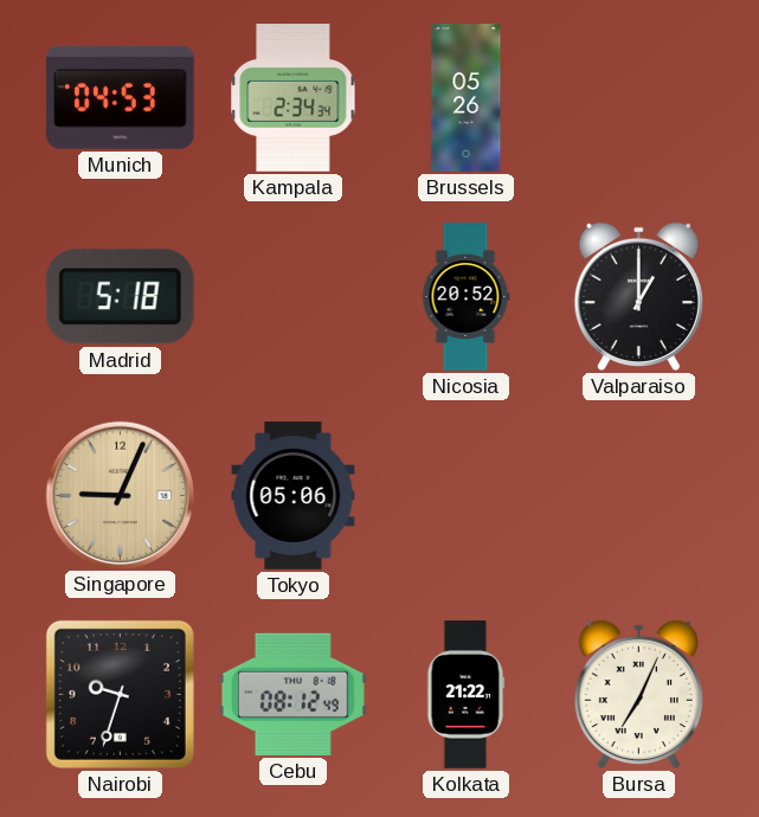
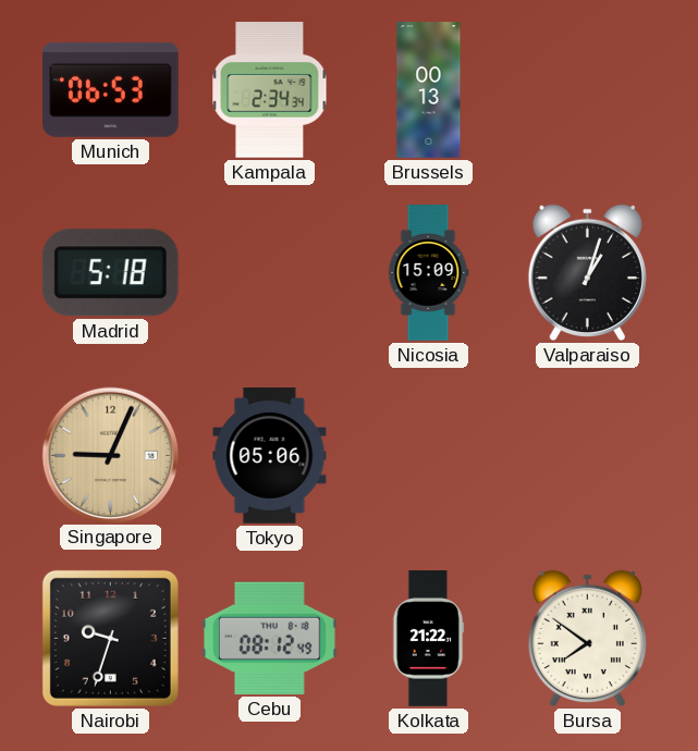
Munich: 04:53 -> 06:53
Brussels: 05:26 -> 00:13
Nicosia: 20:52 -> 15:09
Valparaiso: 1:00 -> 1:03
Bursa: 7:04 -> 7:51
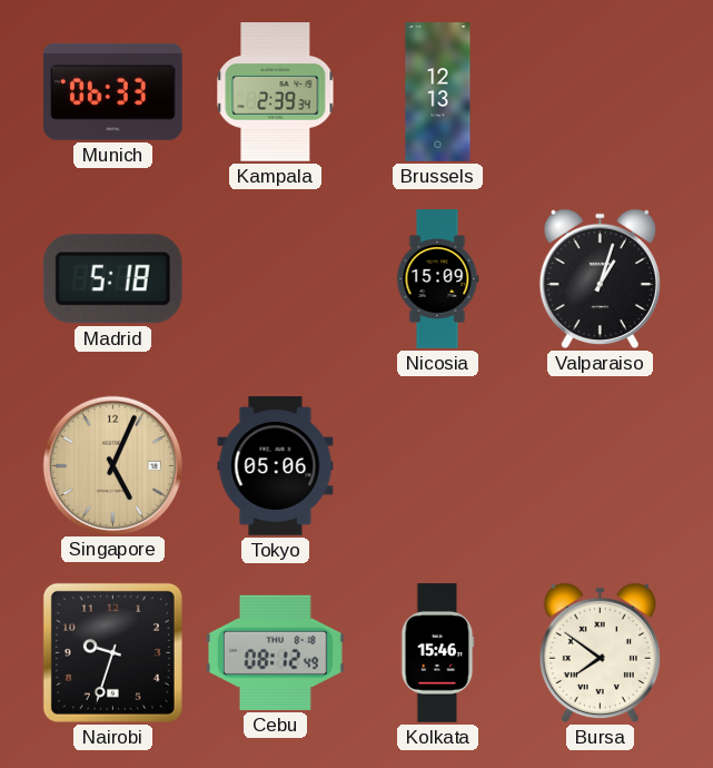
Munich: 06:53 -> 06:33
Kampala: 2:34 -> 2:39
Brussels: 00:13 -> 12:13
Singapore: 9:04 -> 5:04
Kolkata: 21:22 -> 15:46
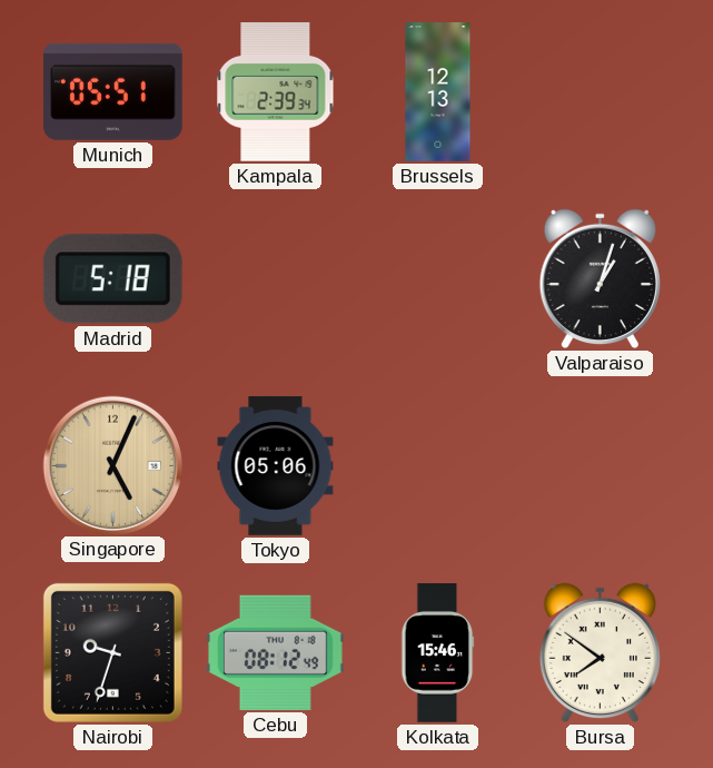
Munich: 06:33 -> 05:51
Nicosia: 15:09 -> none
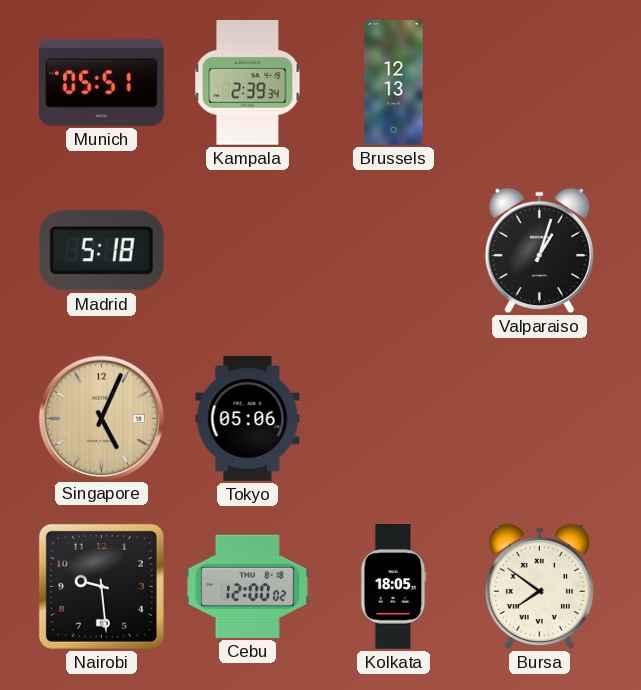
Nairobi: 9:33 -> 9:29
Cebu: 08:12 -> 12:00
Kolkata: 15:46 -> 18:05
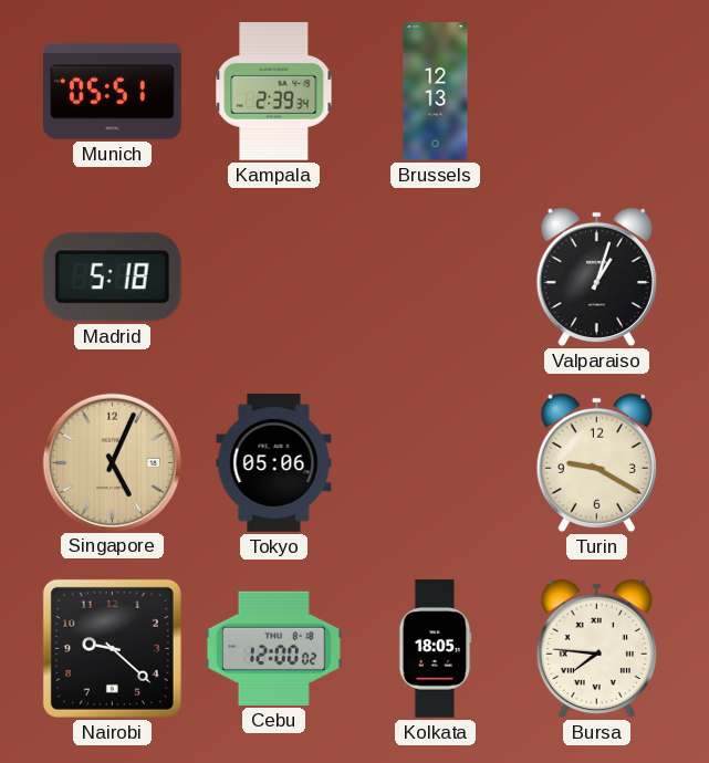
Turin: none -> 9:20
Nairobi: 9:29 -> 9:22
Bursa: 7:51 -> 7:46
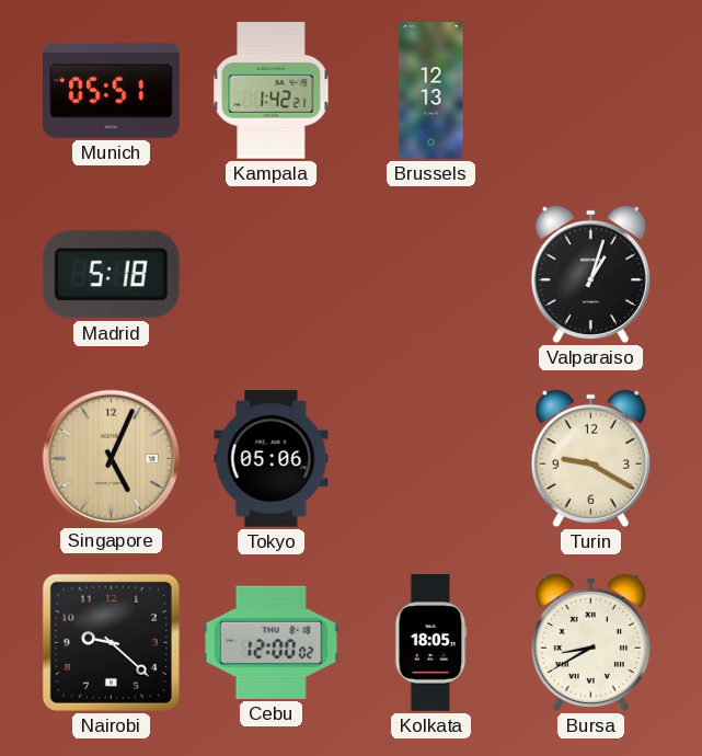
Kampala: 2:39 -> 1:42
Bursa: 7:46 -> 8:40
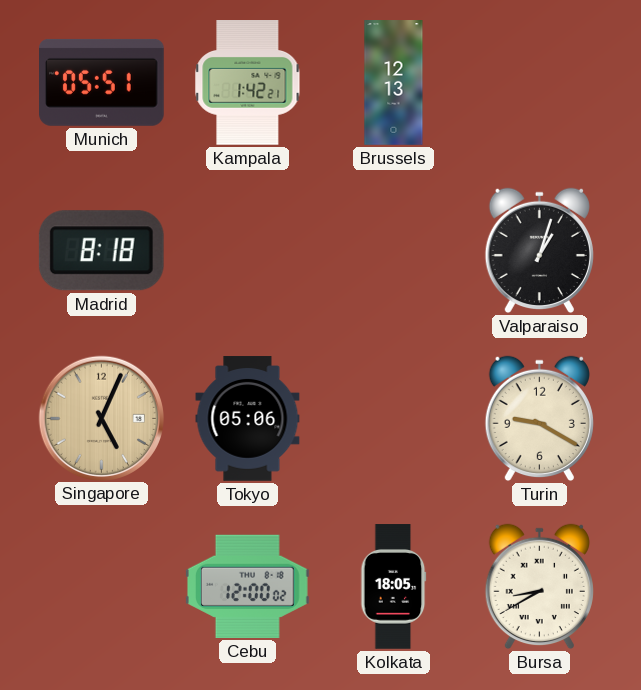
Madrid: 5:18 -> 8:18
Nairobi: 9:22 -> none
